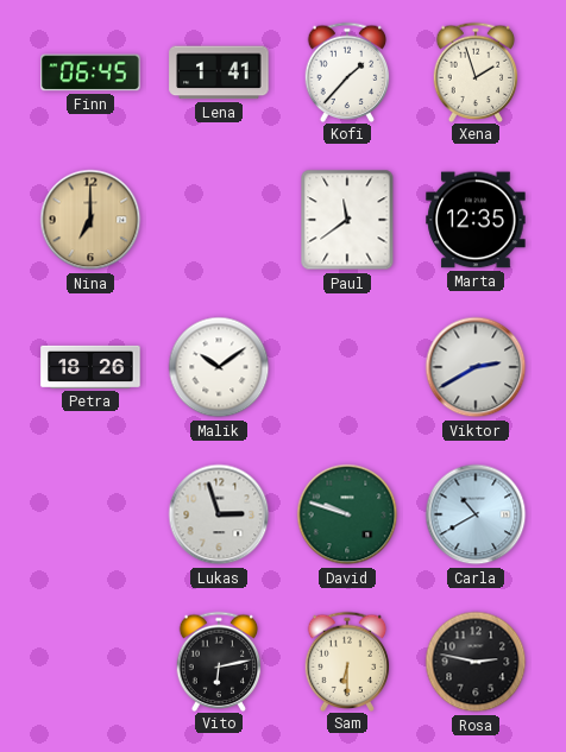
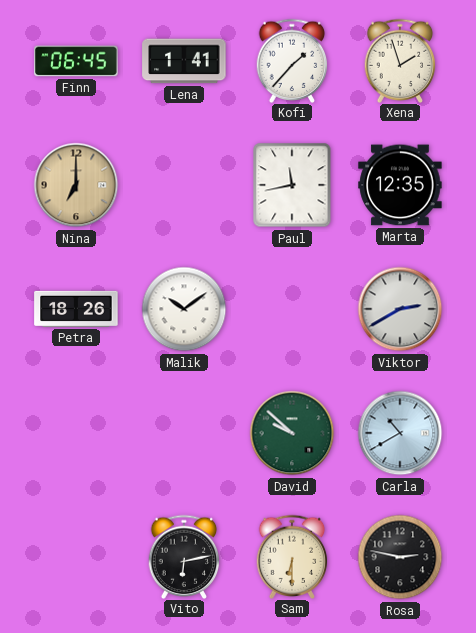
Paul: 11:39 -> 11:43
Lukas: 2:57 -> none
David: 9:48 -> 9:52
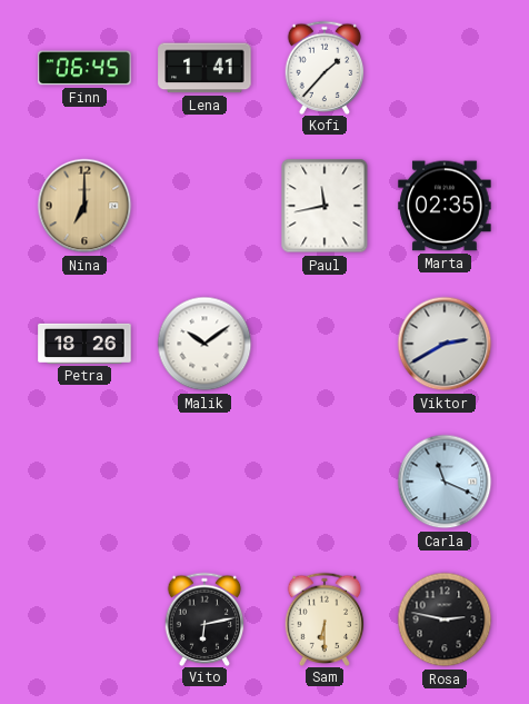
Xena: 1:57 -> none
Marta: 12:35 -> 02:35
David: 9:52 -> none
Carla: 10:40 -> 11:19
